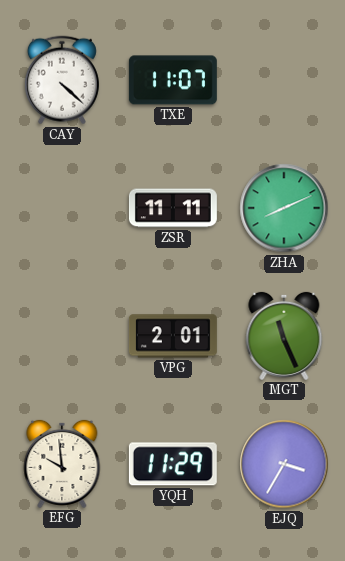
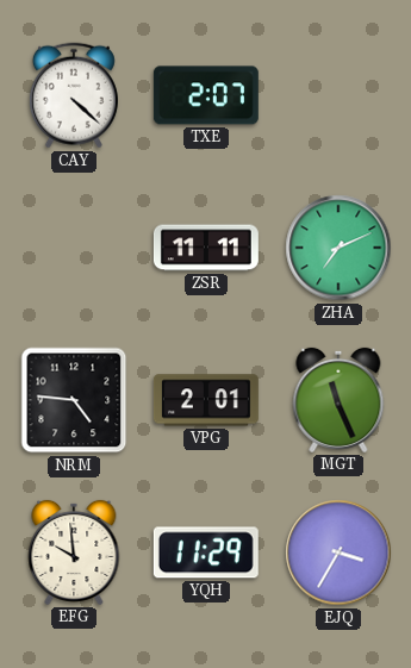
TXE: 11:07 -> 2:07
ZHA: 8:11 -> 7:11
NRM: none -> 4:46
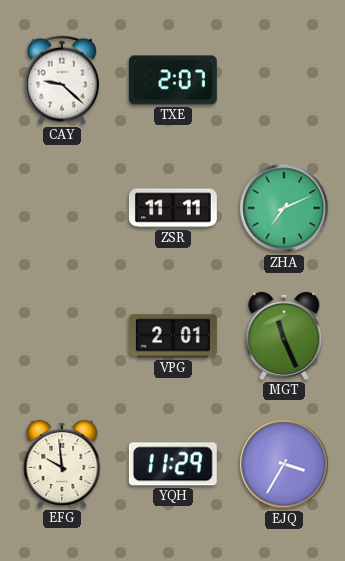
CAY: 4:22 -> 9:22
NRM: 4:46 -> none
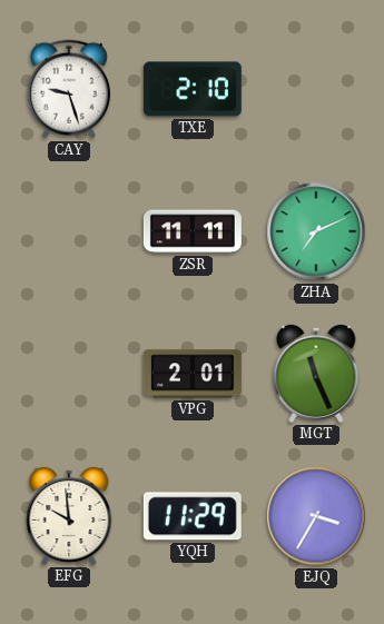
CAY: 9:22 -> 9:27
TXE: 2:07 -> 2:10
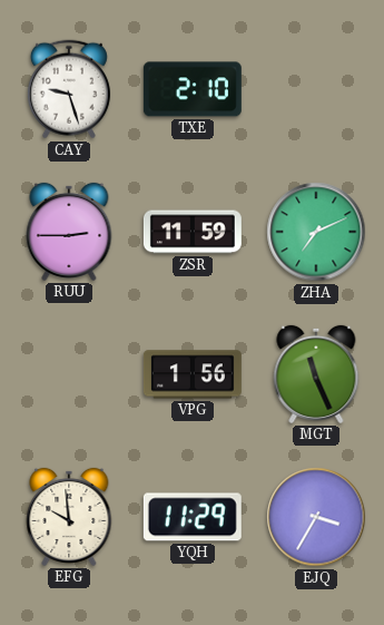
RUU: none -> 2:45
ZSR: 11:11 -> 11:59
VPG: 2:01 -> 1:56
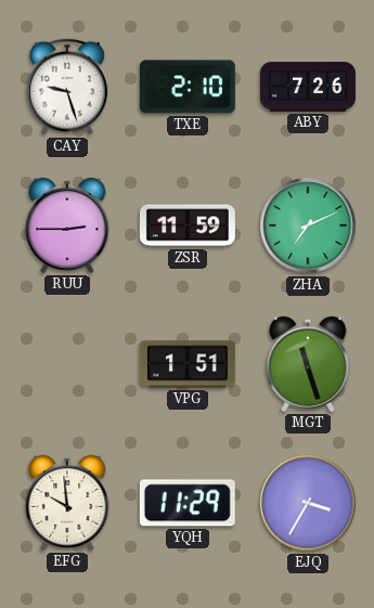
ABY: none -> 7:26
VPG: 1:56 -> 1:51
MGT: 11:26 -> 11:27
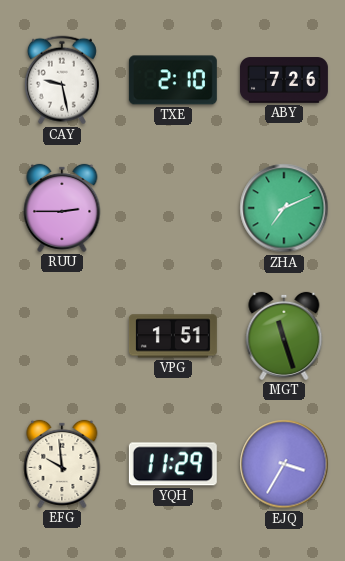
CAY: 9:27 -> 9:28
ZSR: 11:59 -> none
